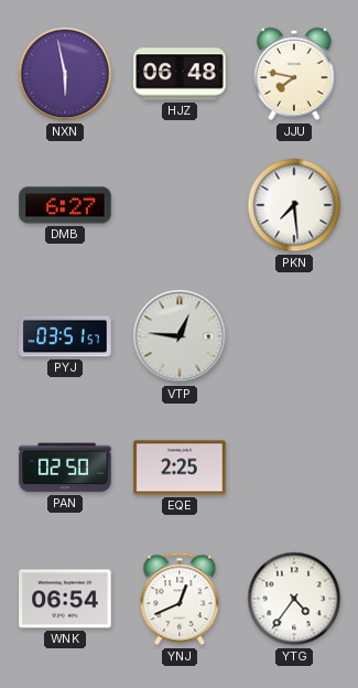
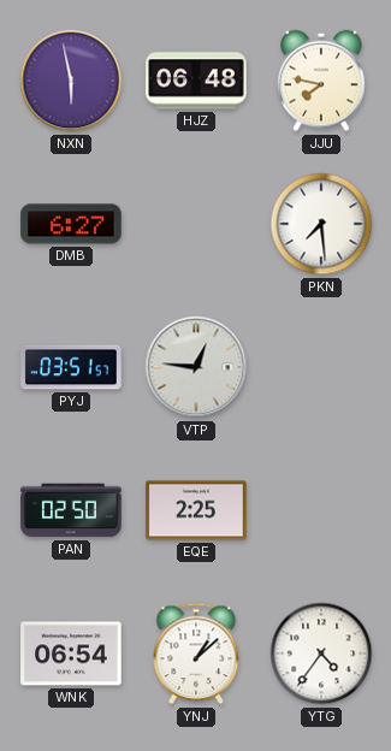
YNJ: 12:41 -> 1:08
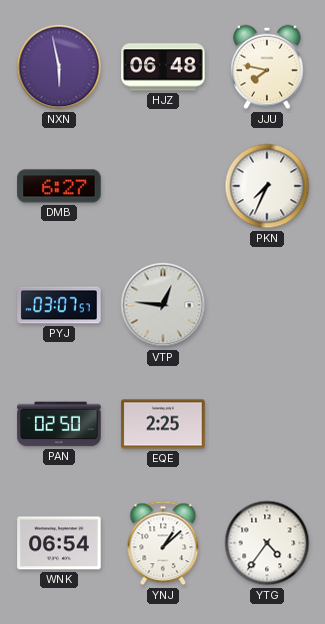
PKN: 7:29 -> 7:34
PYJ: 03:51 -> 03:07
